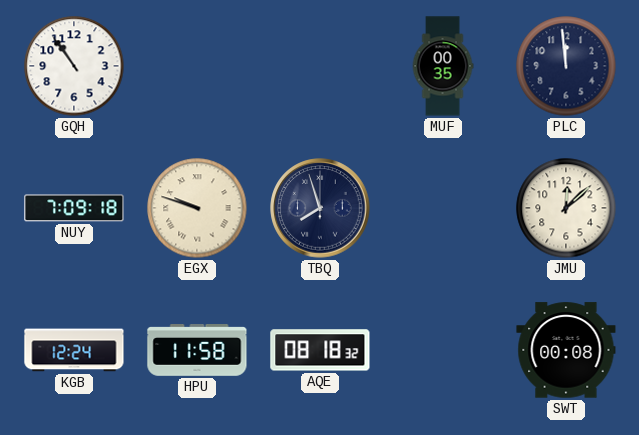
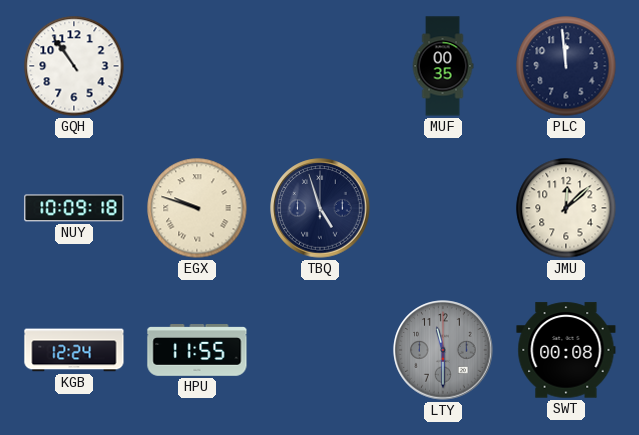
NUY: 7:09 -> 10:09
TBQ: 7:57 -> 4:57
HPU: 11:58 -> 11:55
AQE: 08:18 -> none
LTY: none -> 11:30
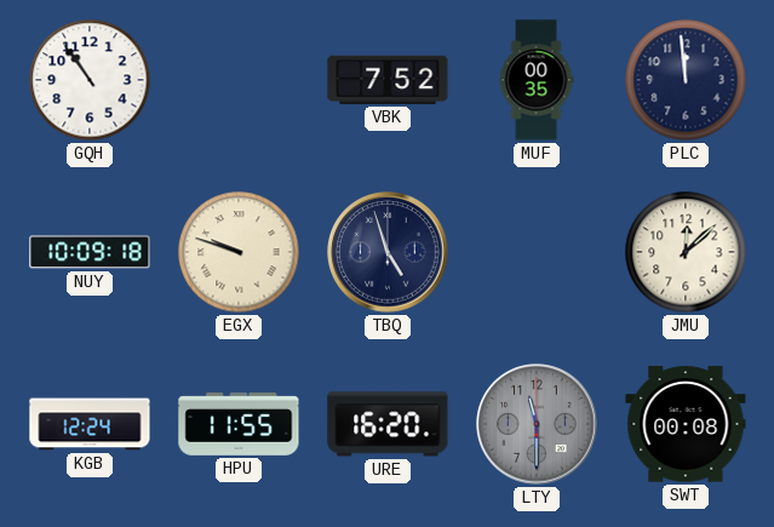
VBK: none -> 7:52
URE: none -> 16:20
